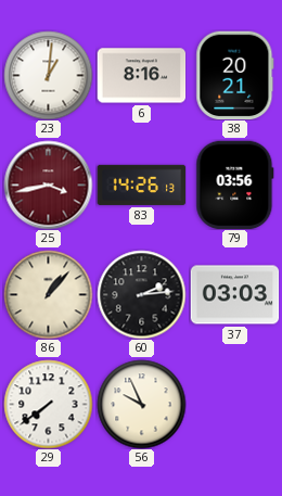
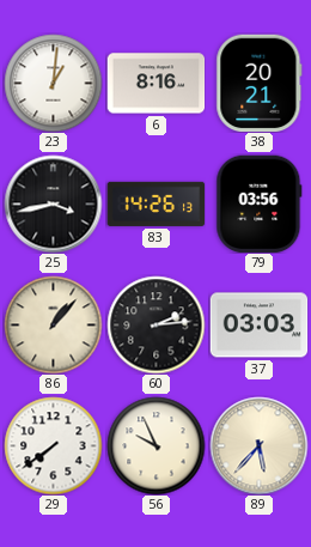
25 dial: burgundy -> black
89: none -> 5:37
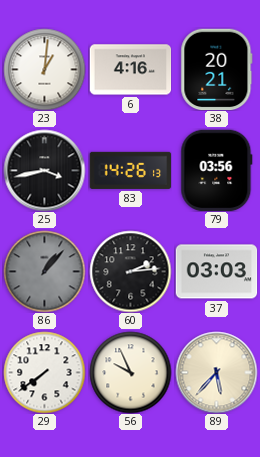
6: 8:16 -> 4:16
86 dial: cream -> grey
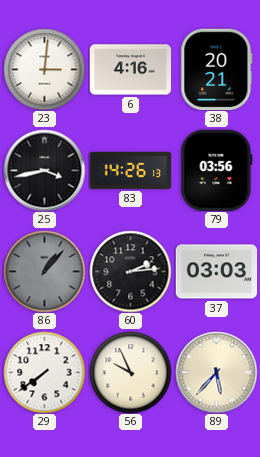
23: 1:01 -> 3:01
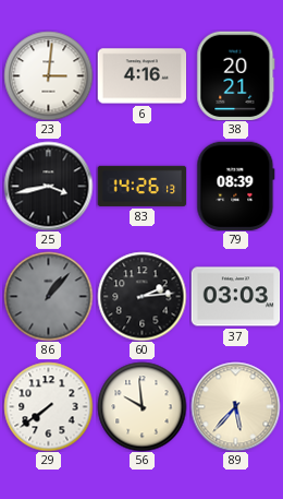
79: 03:56 -> 08:39
56: 9:56 -> 9:59
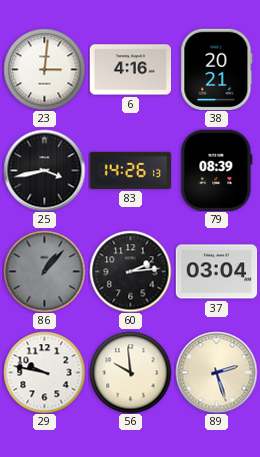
37: 03:03 -> 03:04
29: 7:39 -> 9:47
89: 5:37 -> 2:27
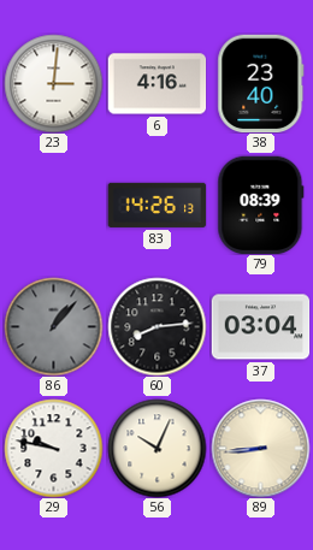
38: 20:21 -> 23:40
25: 3:43 -> none
60: 2:14 -> 8:14
56: 9:59 -> 10:04
89: 2:27 -> 8:44
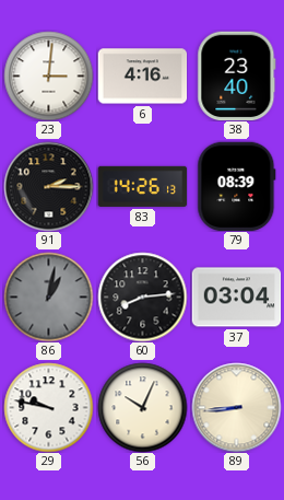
91: none -> 2:15
86: 1:07 -> 1:02
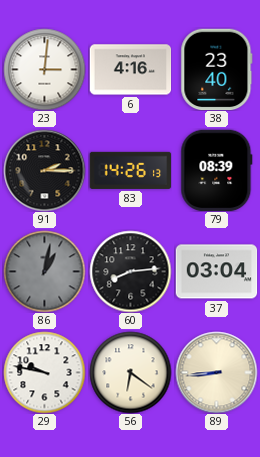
56: 10:04 -> 6:21
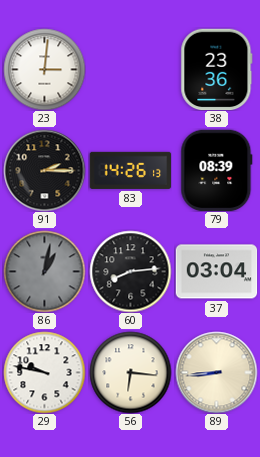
6: 4:16 -> none
38: 23:40 -> 23:36
56: 6:21 -> 6:16
